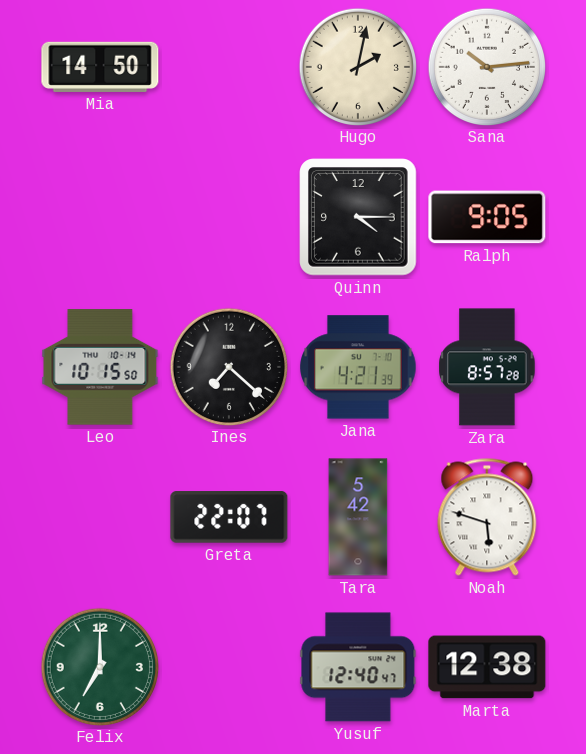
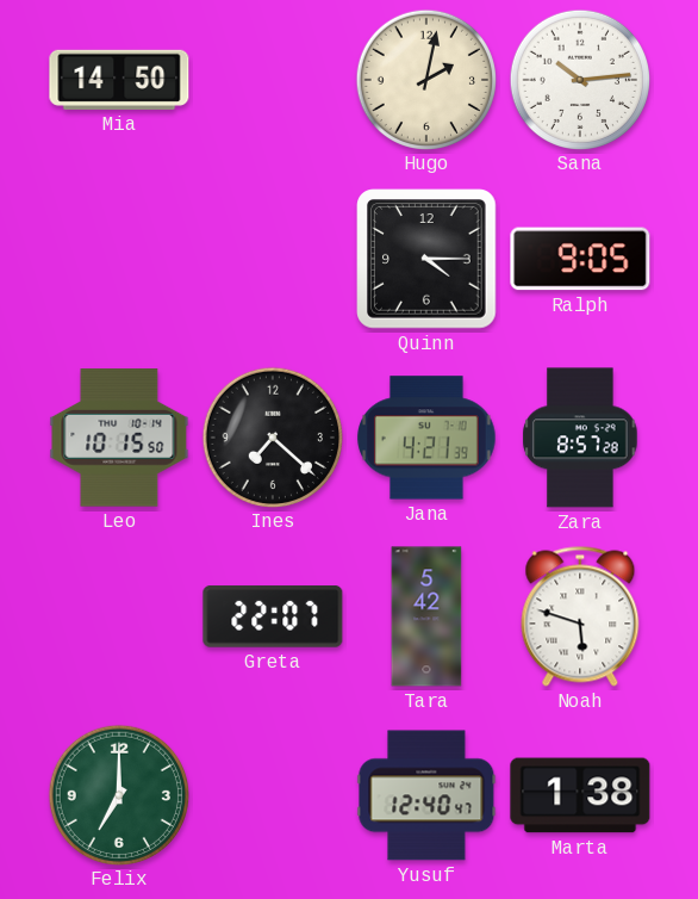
Marta: 12:38 -> 1:38
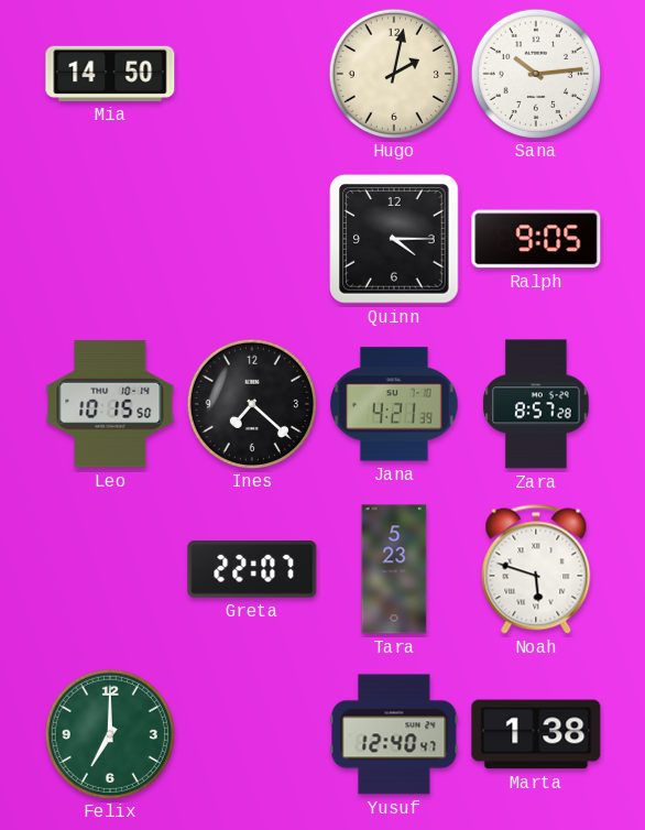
Tara: 5:42 -> 5:23
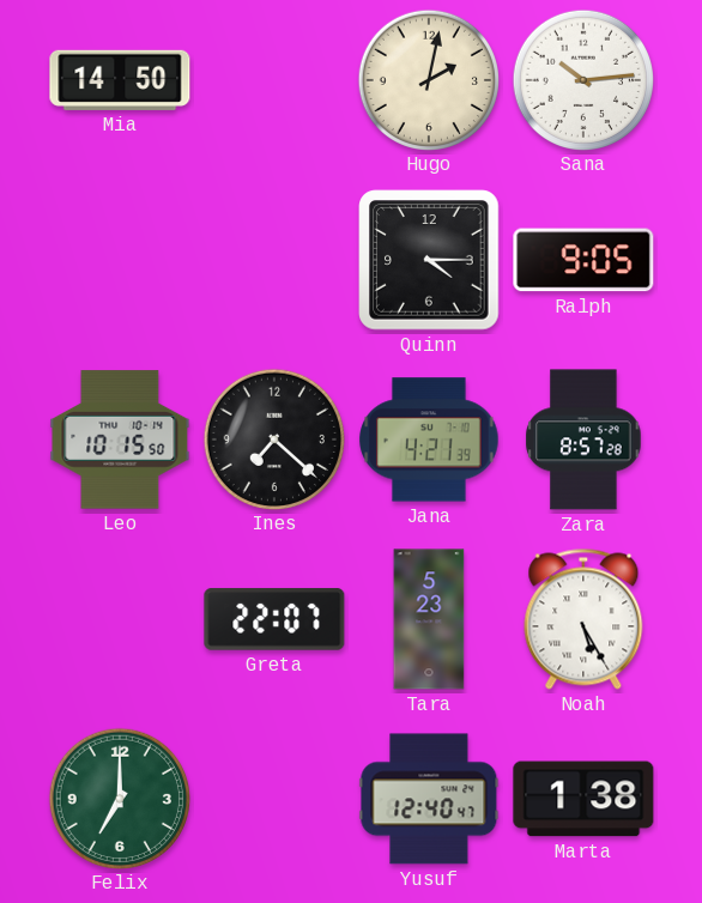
Noah: 5:48 -> 5:25
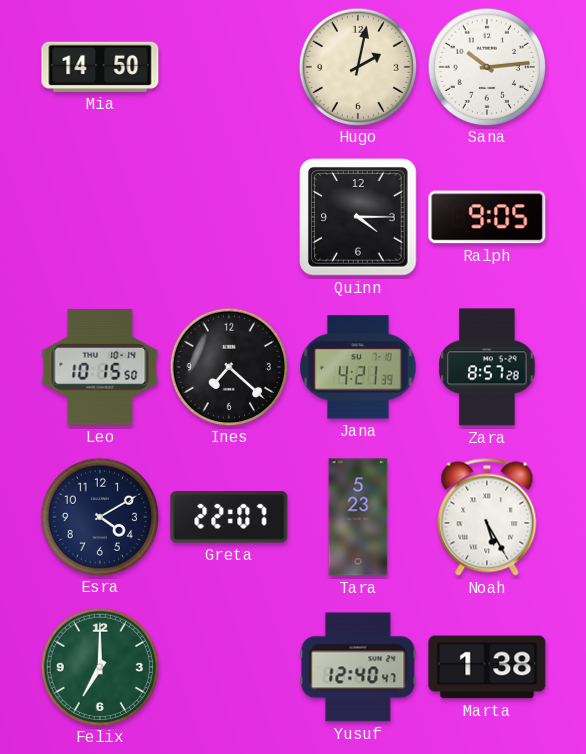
Esra: none -> 4:10
